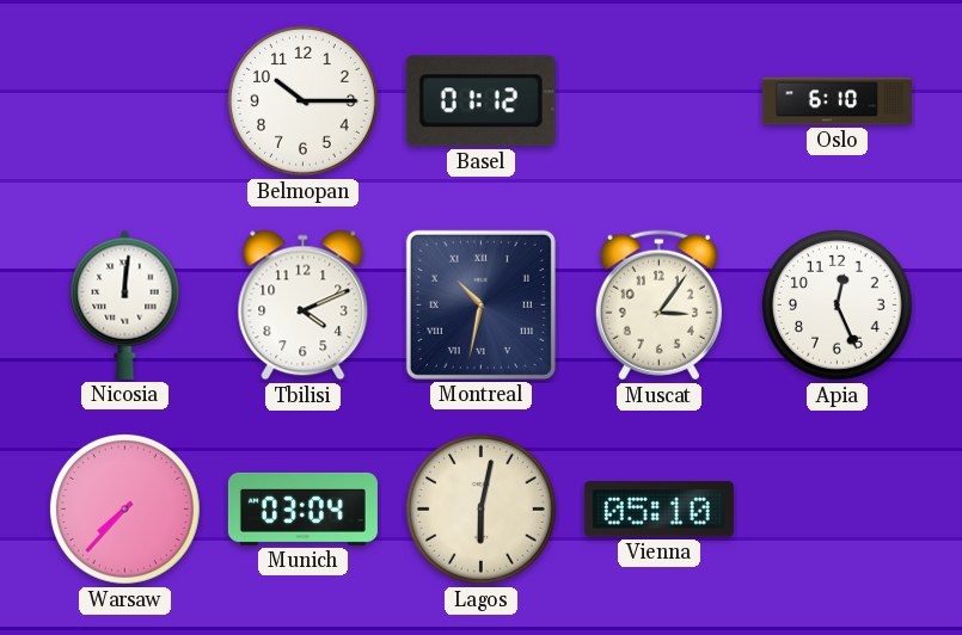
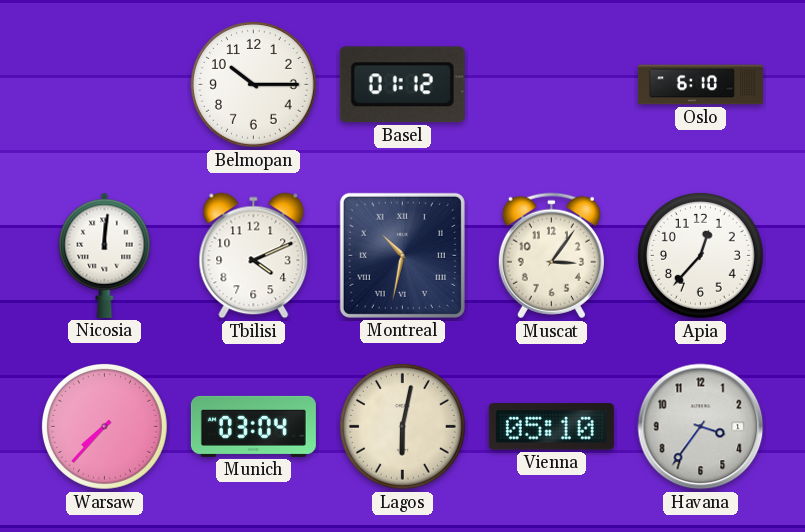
Apia: 12:26 -> 12:37
Havana: none -> 3:36
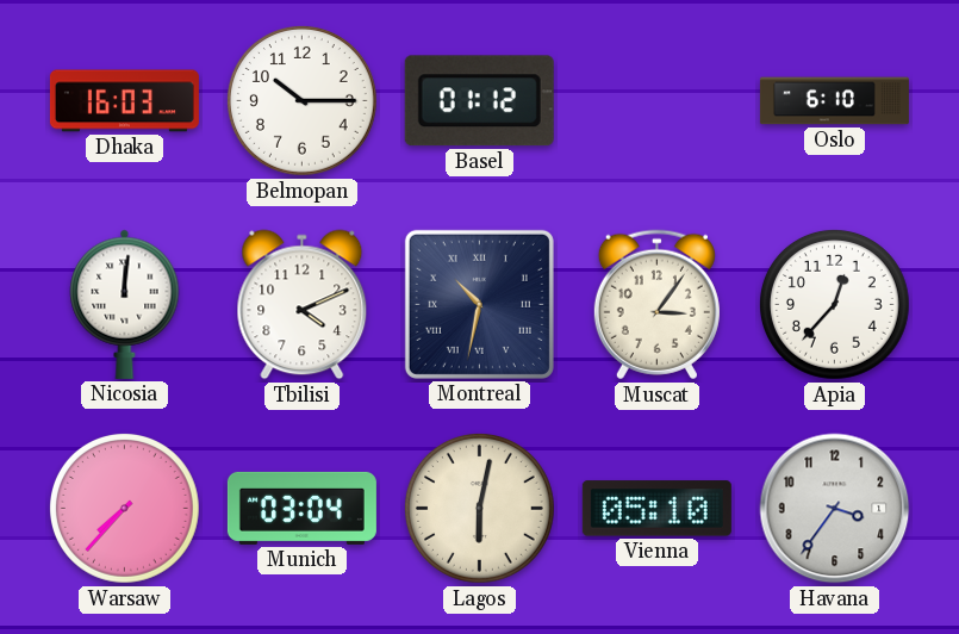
Dhaka: none -> 16:03
